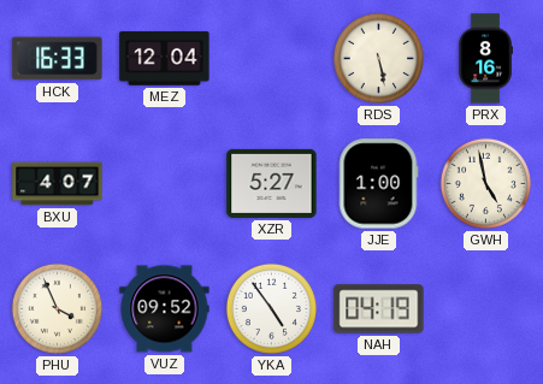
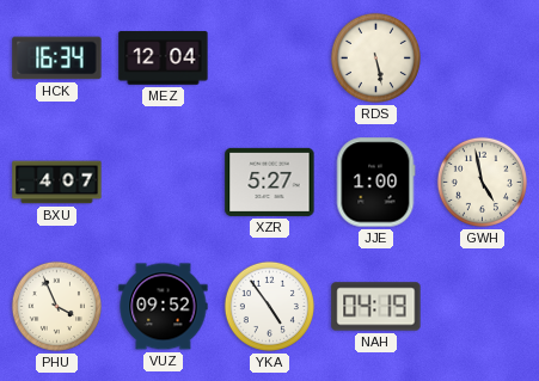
HCK: 16:33 -> 16:34
PRX: 8:16 -> none
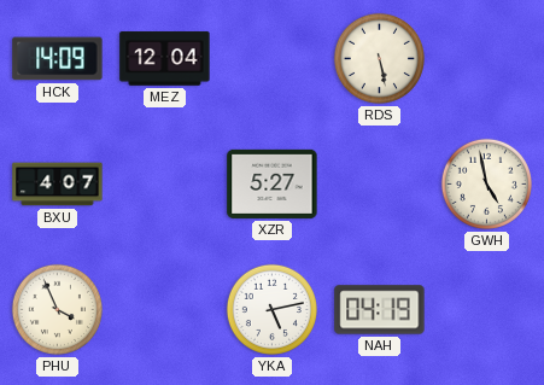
HCK: 16:34 -> 14:09
JJE: 1:00 -> none
VUZ: 09:52 -> none
YKA: 4:54 -> 5:13
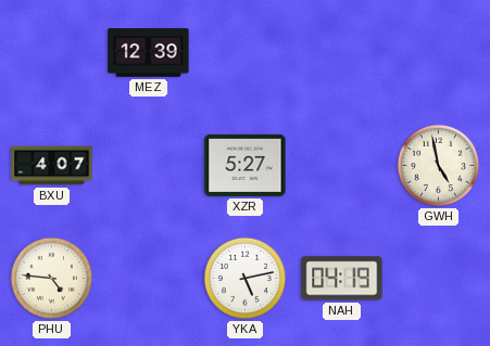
HCK: 14:09 -> none
MEZ: 12:04 -> 12:39
RDS: 5:28 -> none
PHU: 3:56 -> 4:46
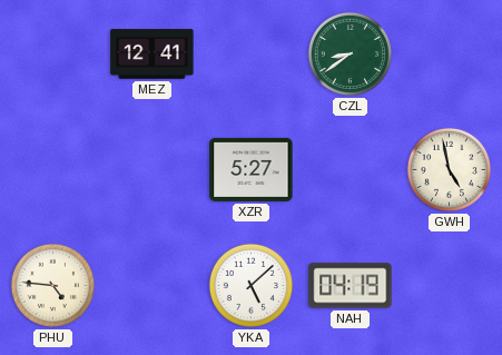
MEZ: 12:39 -> 12:41
CZL: none -> 8:39
BXU: 4:07 -> none
YKA: 5:13 -> 5:08
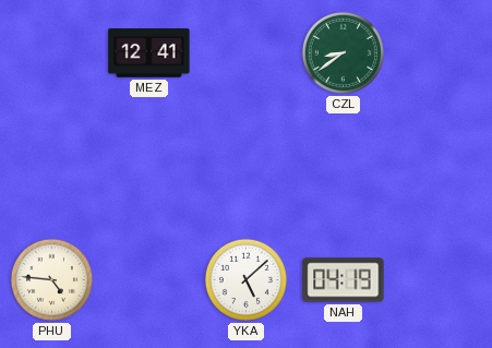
XZR: 5:27 -> none
GWH: 4:58 -> none
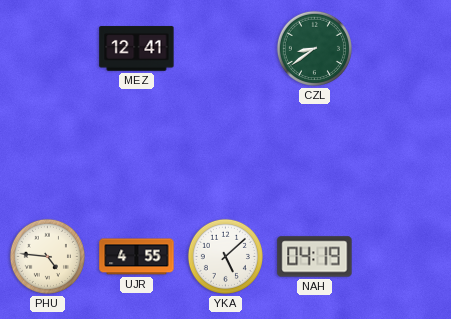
UJR: none -> 4:55
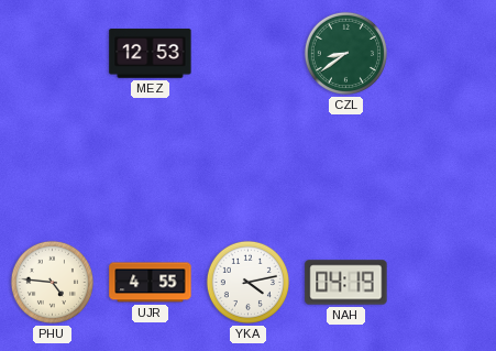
MEZ: 12:41 -> 12:53
YKA: 5:08 -> 4:13
